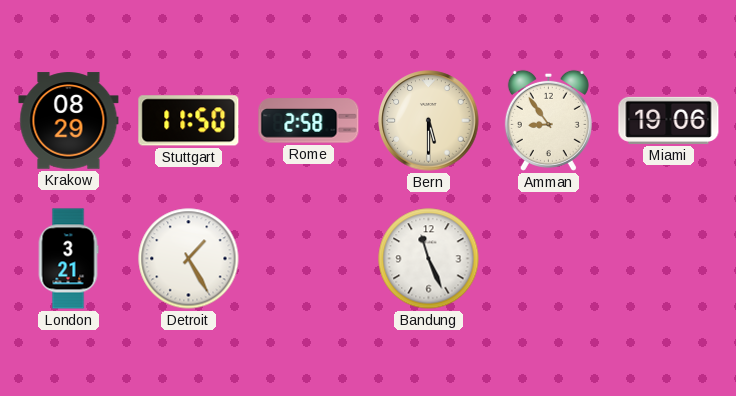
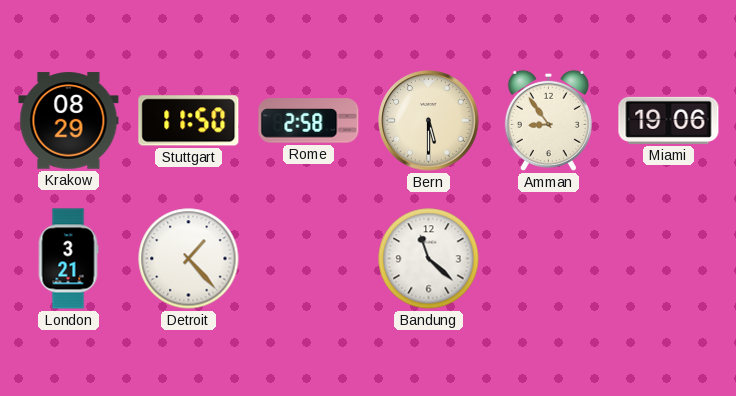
Detroit: 1:25 -> 1:23
Bandung: 11:26 -> 11:22
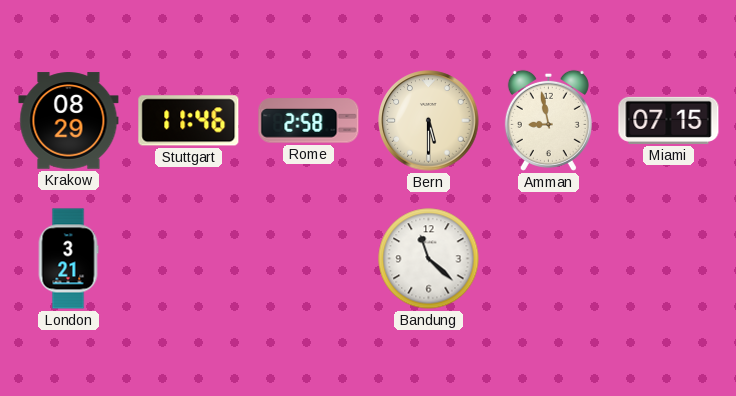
Stuttgart: 11:50 -> 11:46
Amman: 8:54 -> 8:58
Miami: 19:06 -> 07:15
Detroit: 1:23 -> none
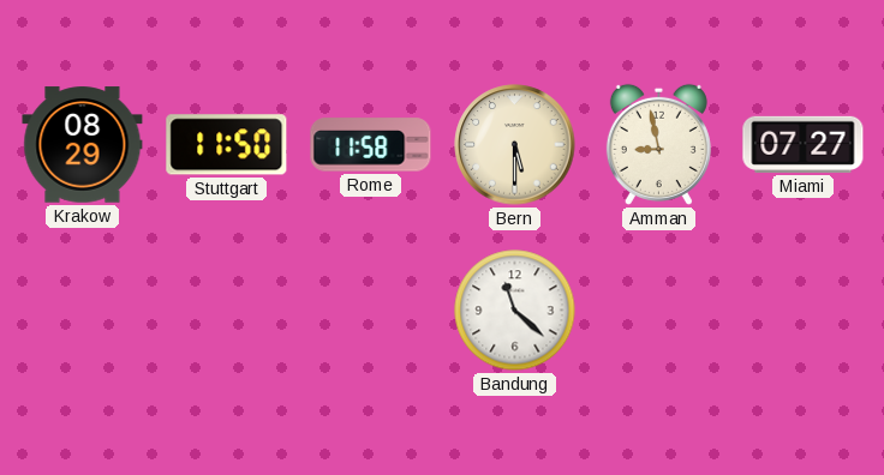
Stuttgart: 11:46 -> 11:50
Rome: 2:58 -> 11:58
Miami: 07:15 -> 07:27
London: 3:21 -> none
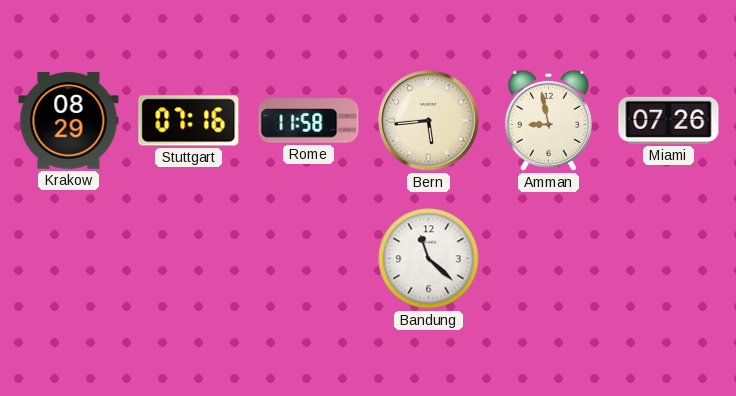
Stuttgart: 11:50 -> 07:16
Bern: 5:30 -> 5:44
Miami: 07:27 -> 07:26
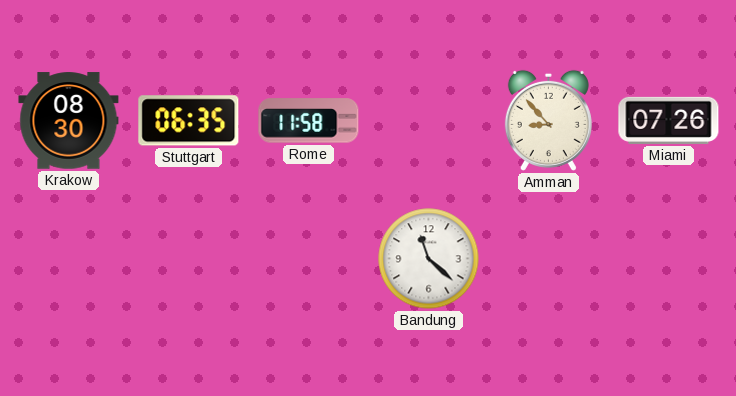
Krakow: 08:29 -> 08:30
Stuttgart: 07:16 -> 06:35
Bern: 5:44 -> none
Amman: 8:58 -> 8:53
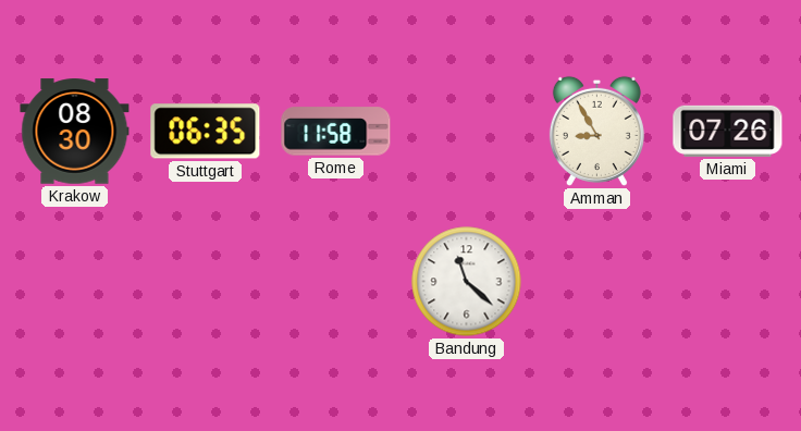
Amman: 8:53 -> 8:55
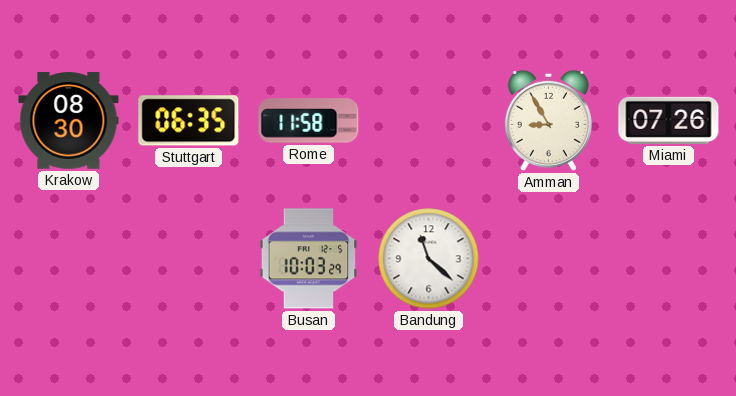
Busan: none -> 10:03
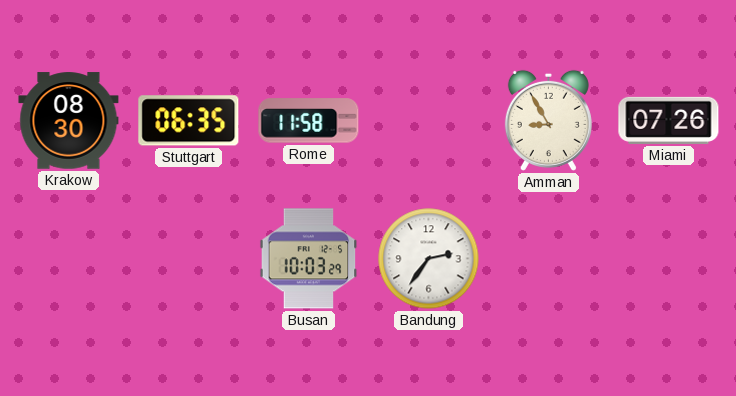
Bandung: 11:22 -> 2:36
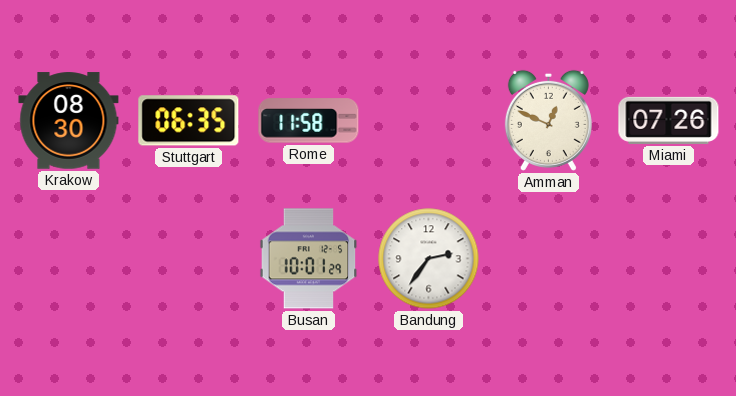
Amman: 8:55 -> 12:49
Busan: 10:03 -> 10:01
